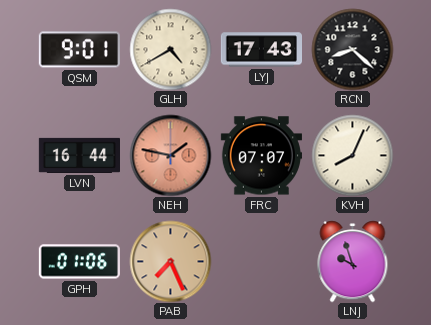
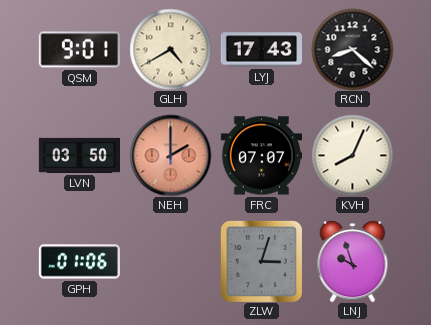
LVN: 16:44 -> 03:50
NEH: 1:47 -> 2:00
PAB: 7:26 -> none
ZLW: none -> 3:03
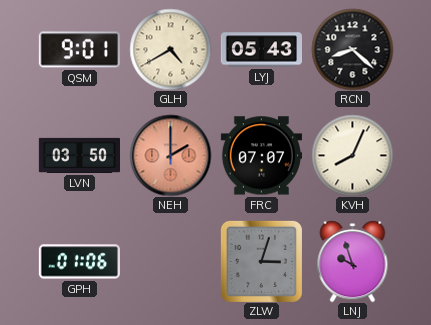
LYJ: 17:43 -> 05:43
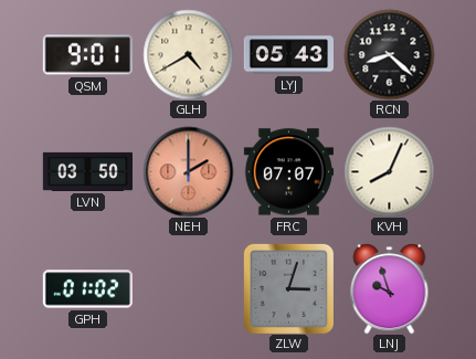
GPH: 01:06 -> 01:02
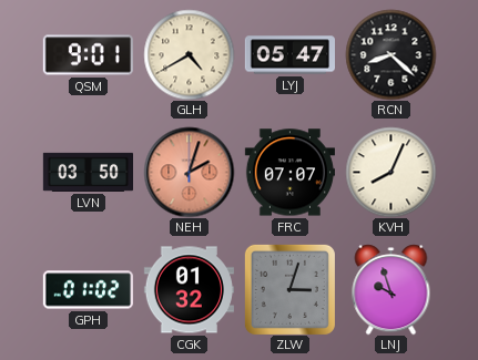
LYJ: 05:43 -> 05:47
NEH: 2:00 -> 2:03
CGK: none -> 01:32
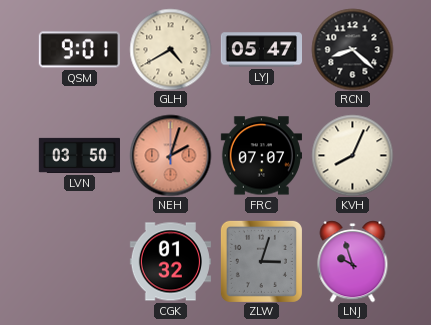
GPH: 01:02 -> none
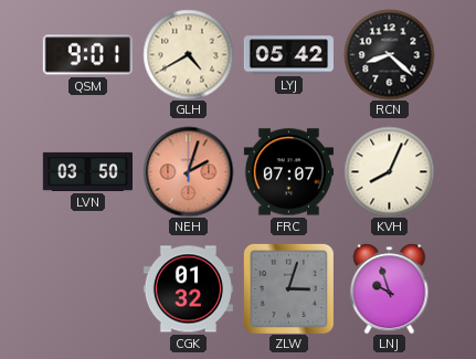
LYJ: 05:47 -> 05:42
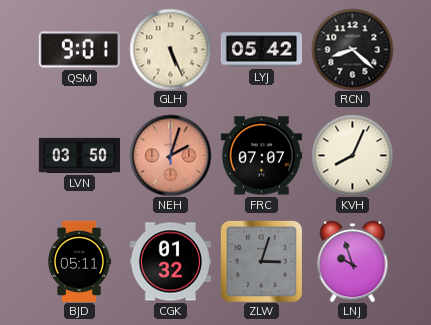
GLH: 4:40 -> 5:26
BJD: none -> 05:11
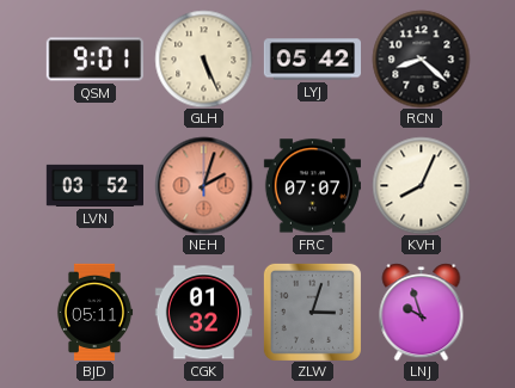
LVN: 03:50 -> 03:52
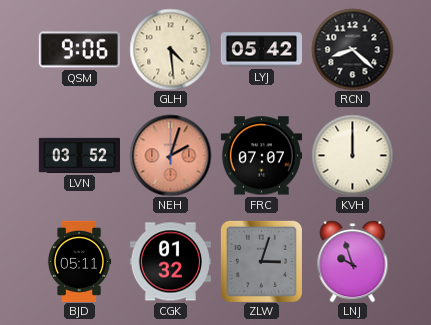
QSM: 9:01 -> 9:06
GLH: 5:26 -> 4:29
KVH: 8:04 -> 12:00
